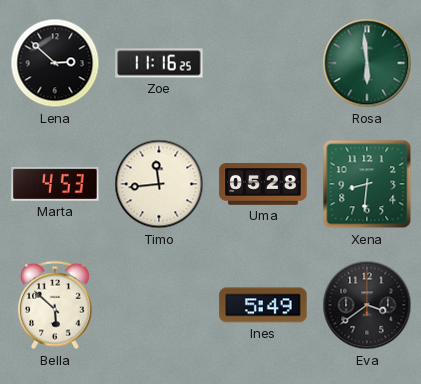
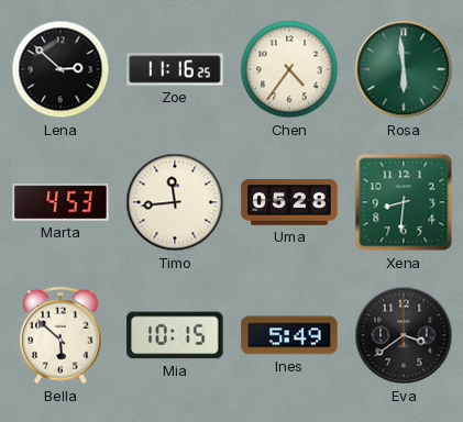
Chen: none -> 4:36
Mia: none -> 10:15
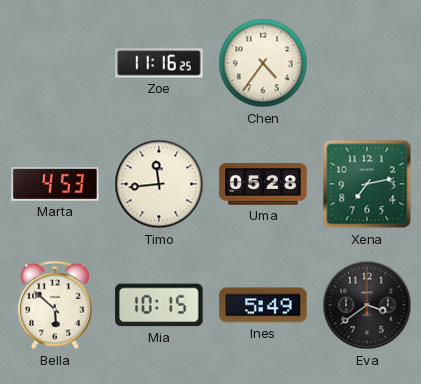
Lena: 2:52 -> none
Rosa: 5:59 -> none
Xena: 8:31 -> 7:13
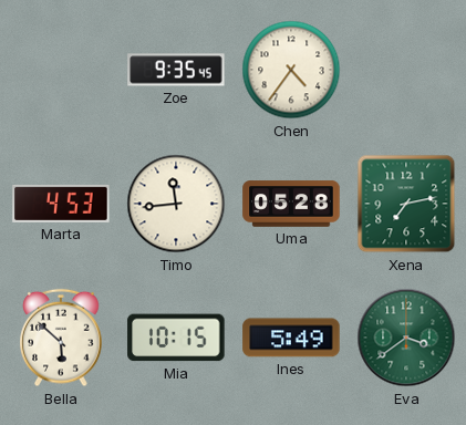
Zoe: 11:16 -> 9:35
Eva dial: black -> green
